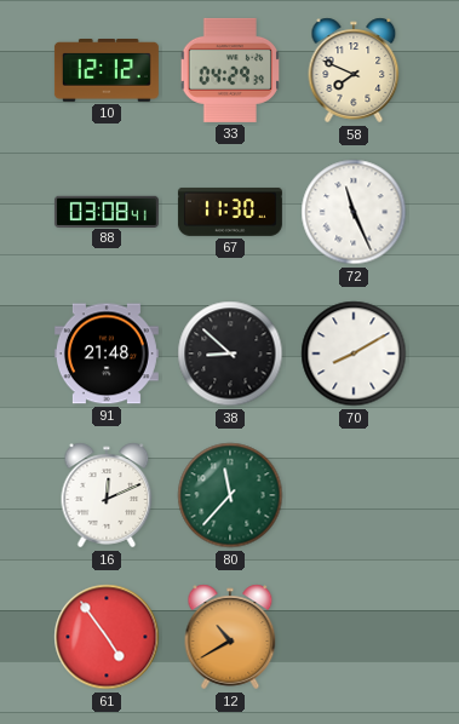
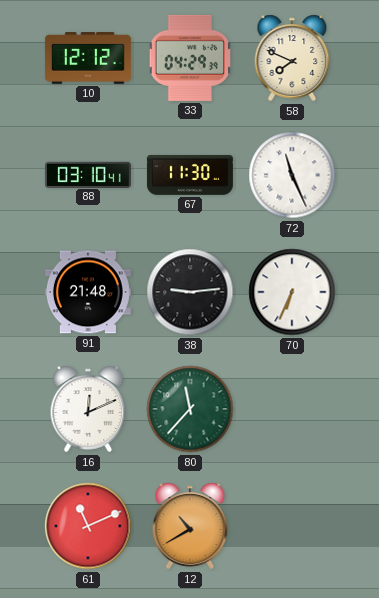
88: 03:08 -> 03:10
38: 8:52 -> 9:14
70: 8:10 -> 6:34
61: 4:54 -> 11:11
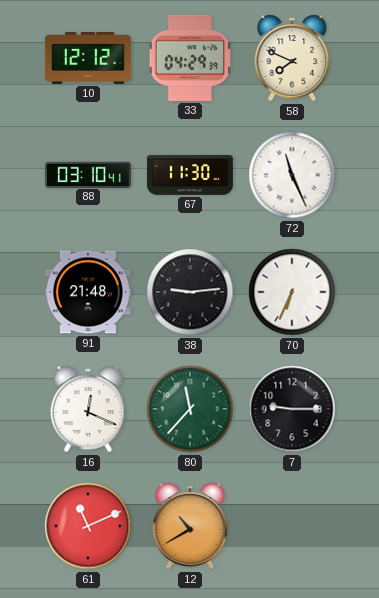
16: 12:11 -> 12:19
7: none -> 9:15
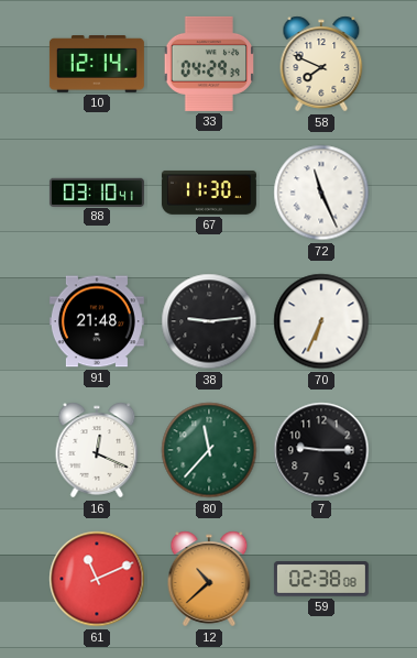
10: 12:12 -> 12:14
12: 10:40 -> 10:38
59: none -> 02:38
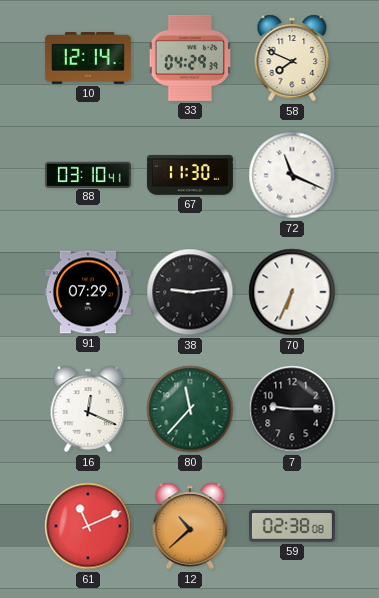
72: 11:26 -> 11:19
91: 21:48 -> 07:29
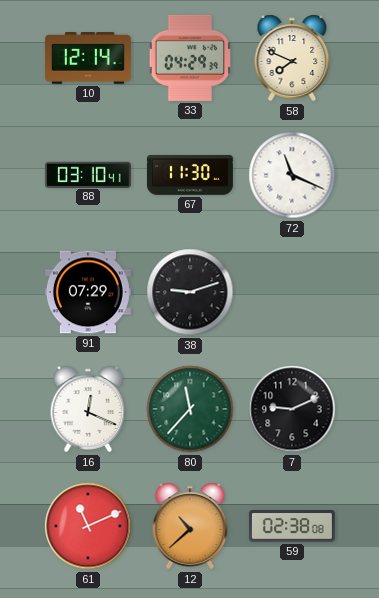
38: 9:14 -> 9:12
70: 6:34 -> none
7: 9:15 -> 9:11
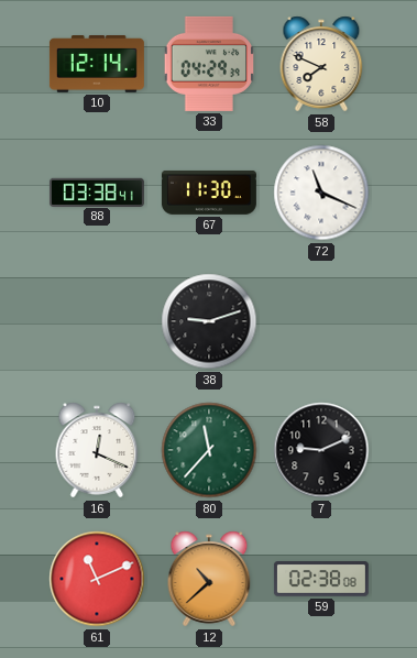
88: 03:10 -> 03:38
91: 07:29 -> none
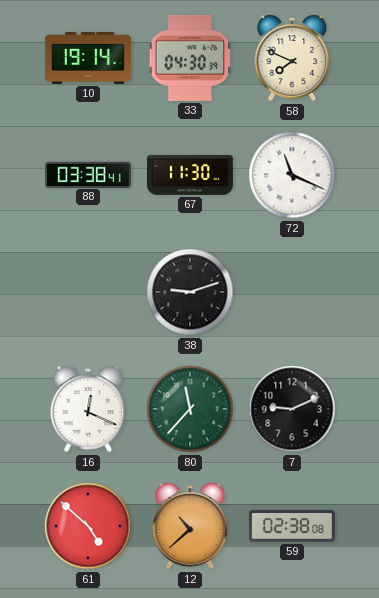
10: 12:14 -> 19:14
33: 04:29 -> 04:30
61: 11:11 -> 4:52
